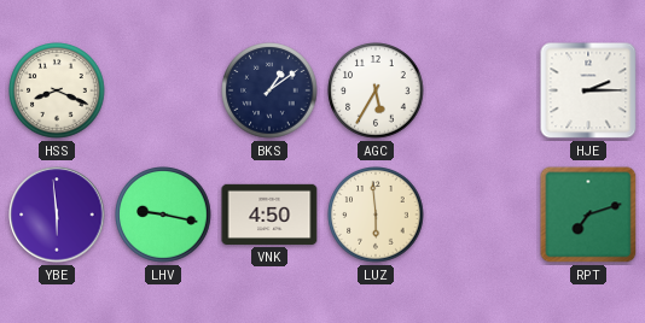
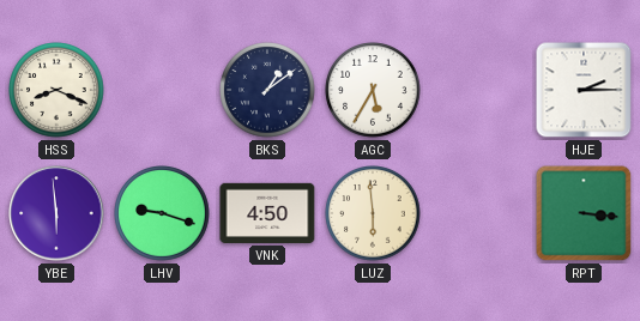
LHV: 9:17 -> 9:18
RPT: 7:12 -> 3:16
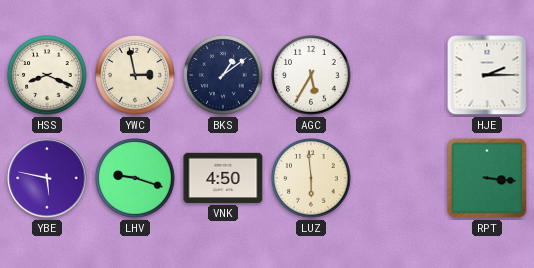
YWC: none -> 2:58
YBE: 5:59 -> 5:47
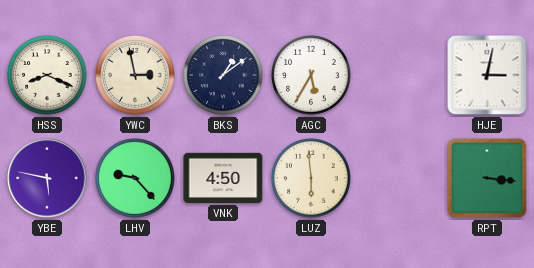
HJE: 2:15 -> 3:02
LHV: 9:18 -> 9:23
